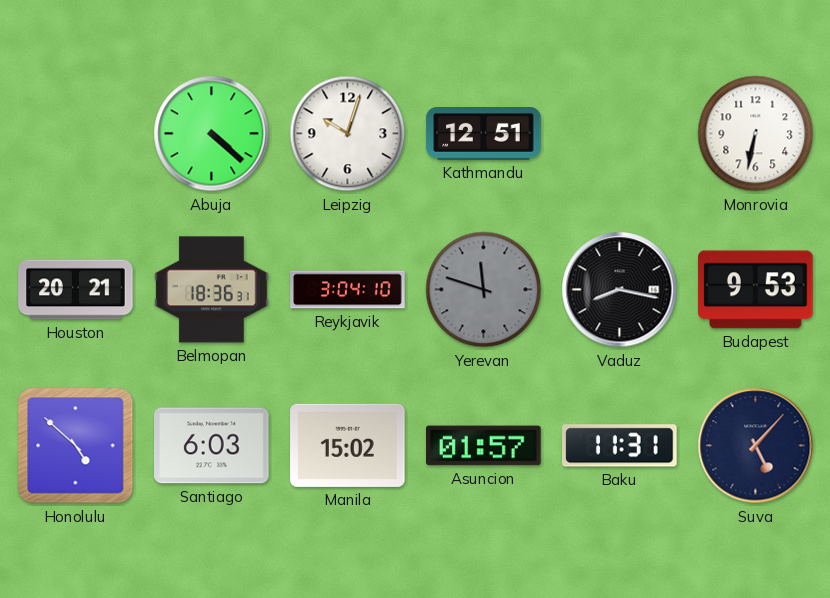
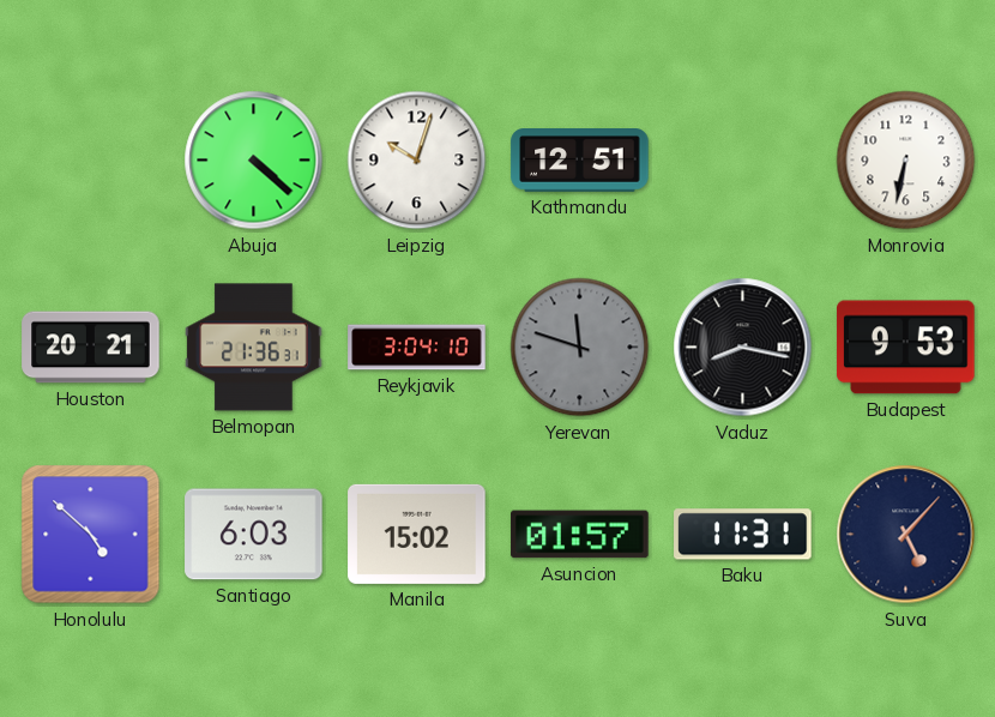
Belmopan: 18:36 -> 21:36
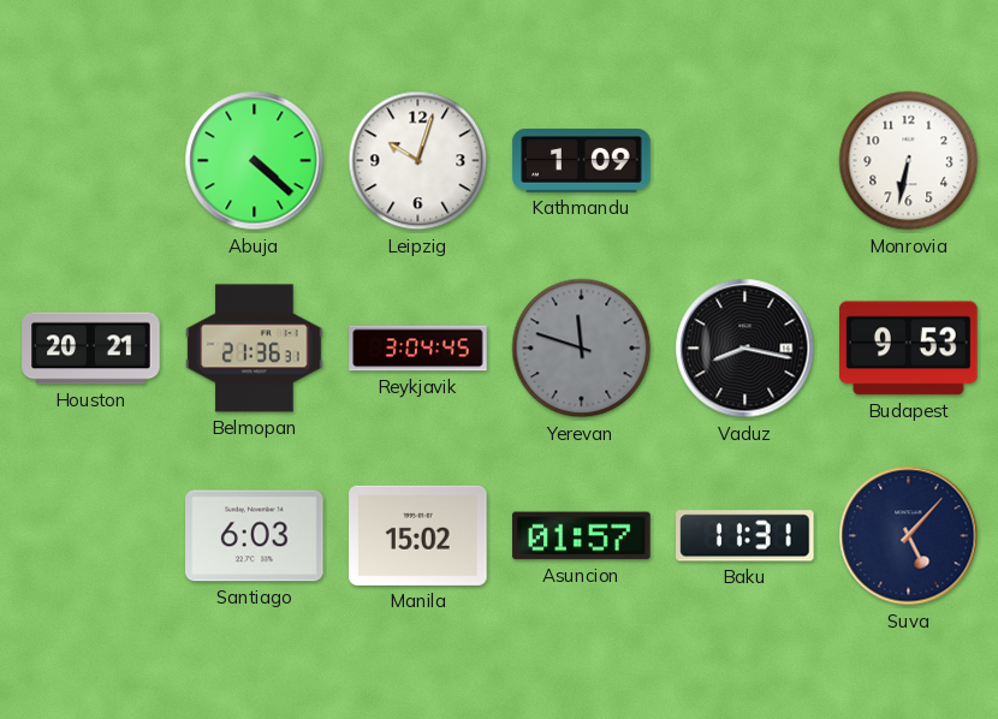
Kathmandu: 12:51 -> 1:09
Reykjavik: 3:04:10 -> 3:04:45
Honolulu: 4:52 -> none
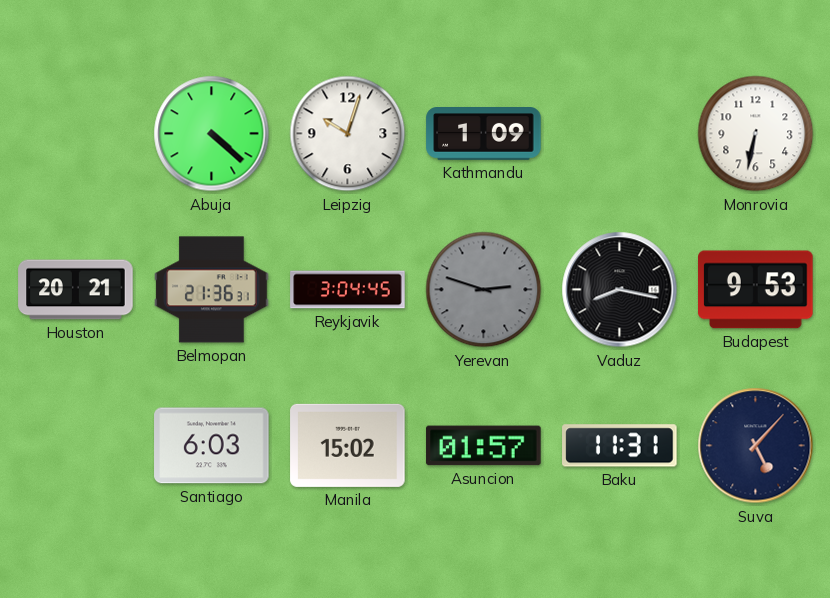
Yerevan: 11:48 -> 2:48
